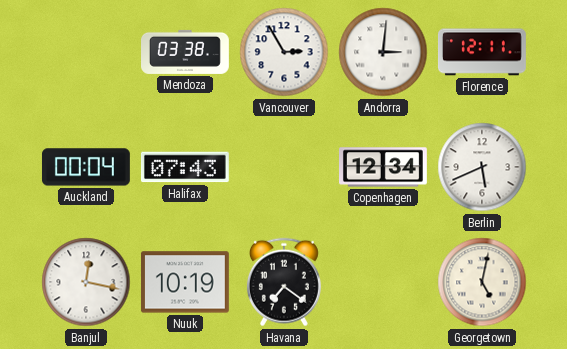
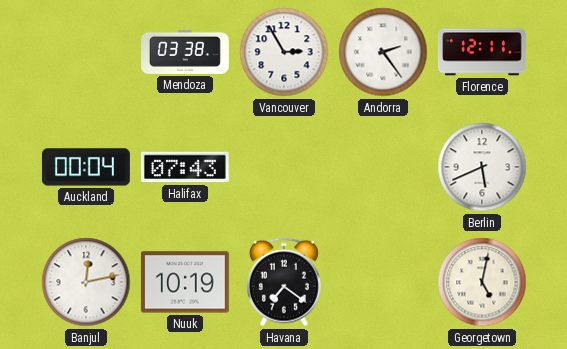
Andorra: 3:01 -> 2:24
Copenhagen: 12:34 -> none
Banjul: 12:17 -> 12:13
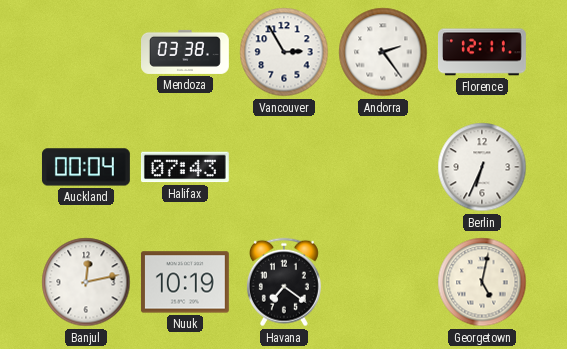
Berlin: 5:41 -> 6:34
